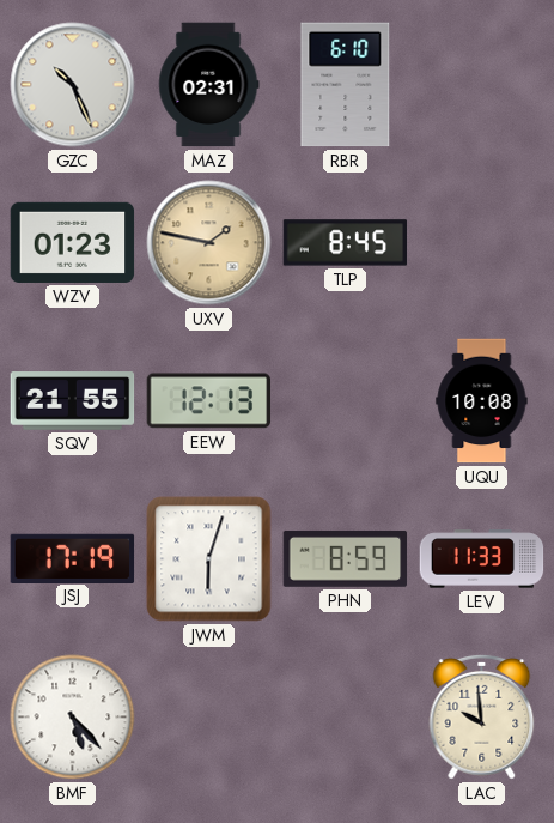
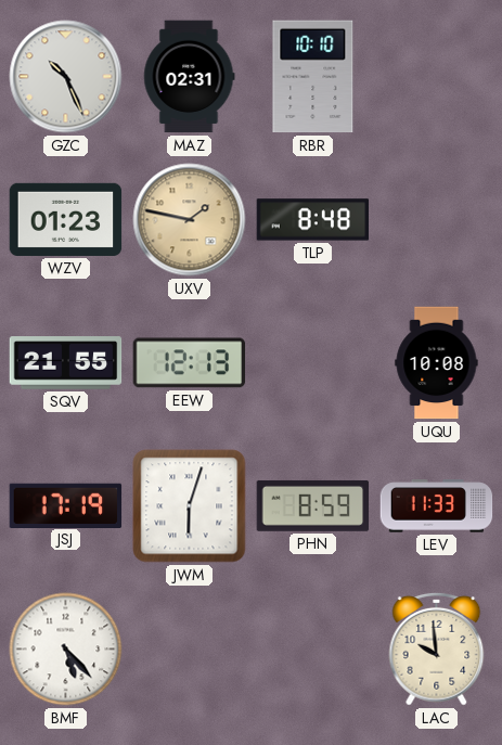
RBR: 6:10 -> 10:10
TLP: 8:45 -> 8:48
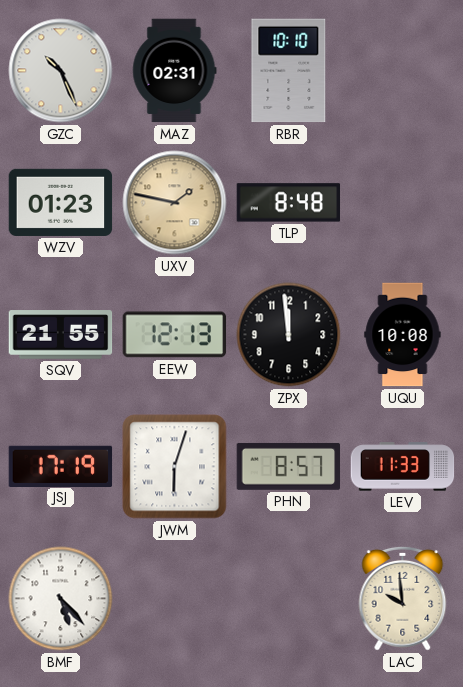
ZPX: none -> 11:59
PHN: 8:59 -> 8:57
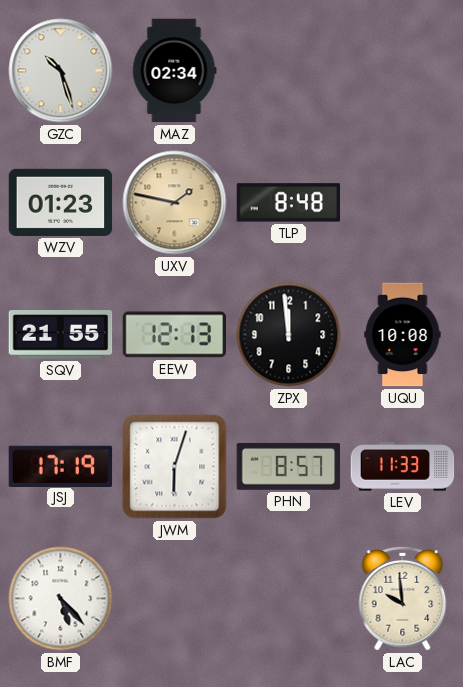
GZC: 10:26 -> 10:27
MAZ: 02:31 -> 02:34
RBR: 10:10 -> none
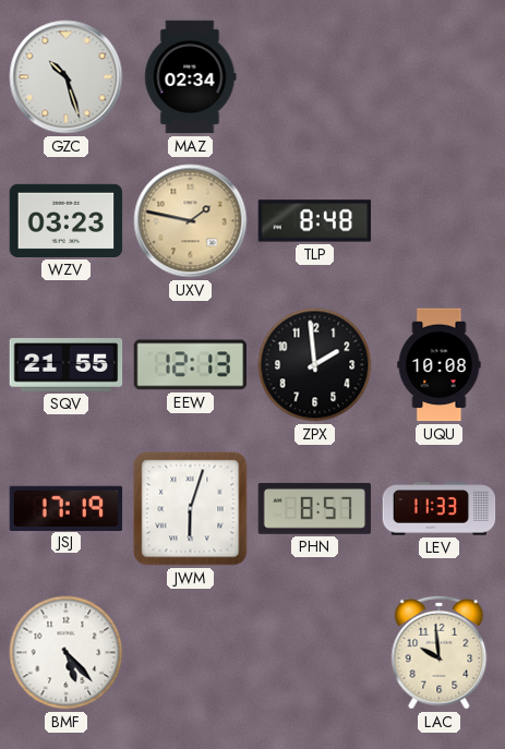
WZV: 01:23 -> 03:23
ZPX: 11:59 -> 1:59
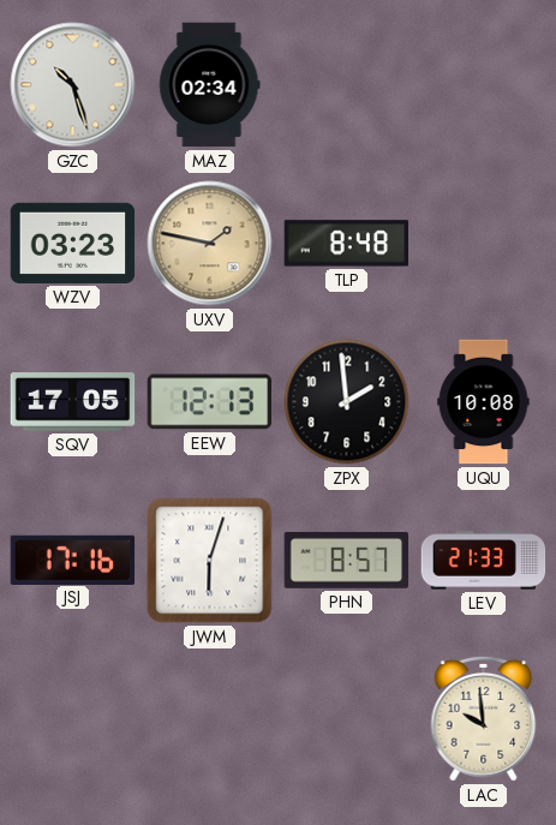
SQV: 21:55 -> 17:05
JSJ: 17:19 -> 17:16
LEV: 11:33 -> 21:33
BMF: 5:23 -> none
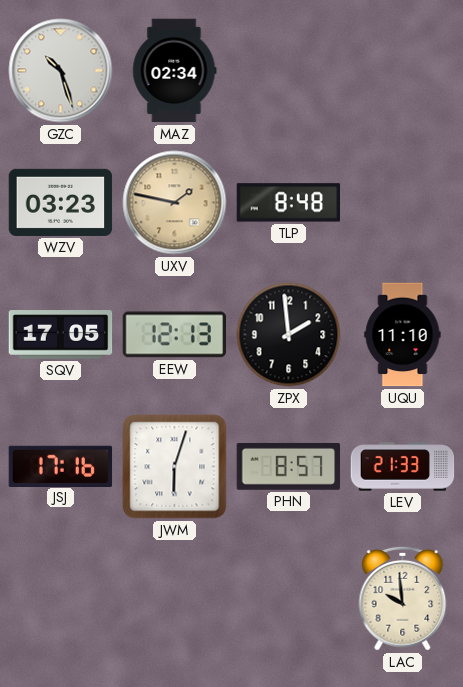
UQU: 10:08 -> 11:10
